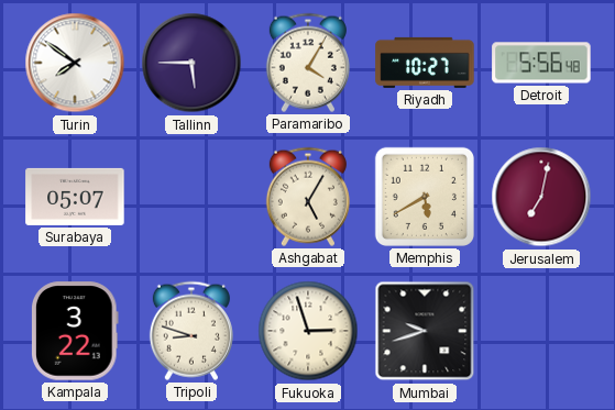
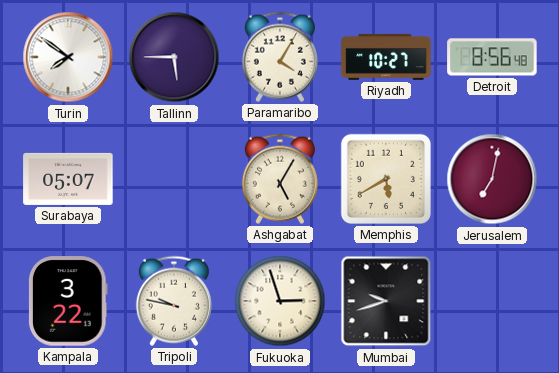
Detroit: 5:56 -> 8:56
Tripoli: 8:48 -> 9:47
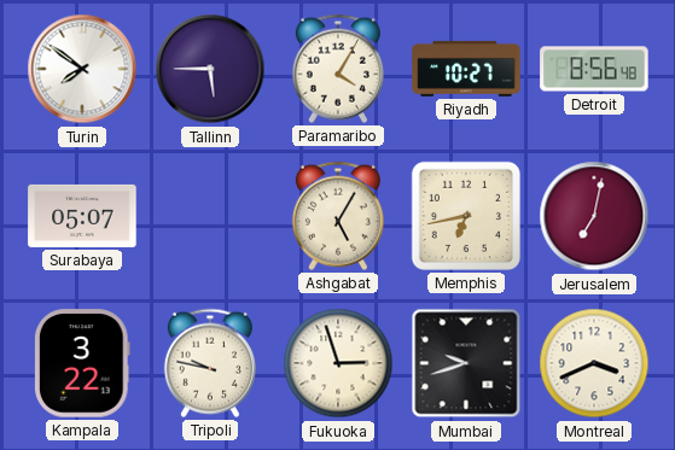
Memphis: 5:40 -> 6:43
Montreal: none -> 3:41
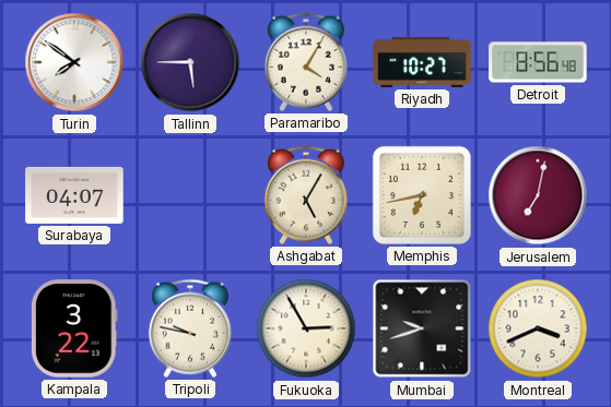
Surabaya: 05:07 -> 04:07
Fukuoka: 2:57 -> 2:55
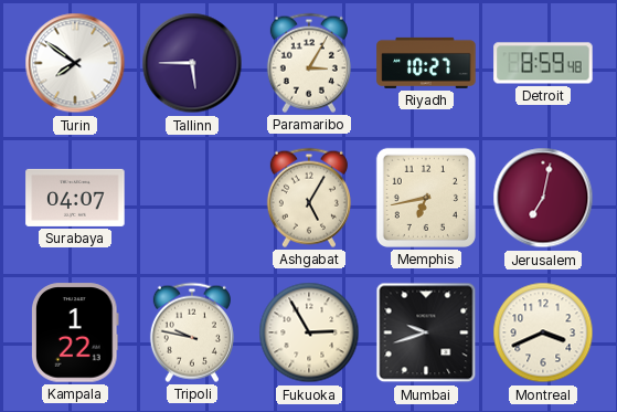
Paramaribo: 4:05 -> 3:05
Detroit: 8:56 -> 8:59
Kampala: 3:22 -> 1:22
